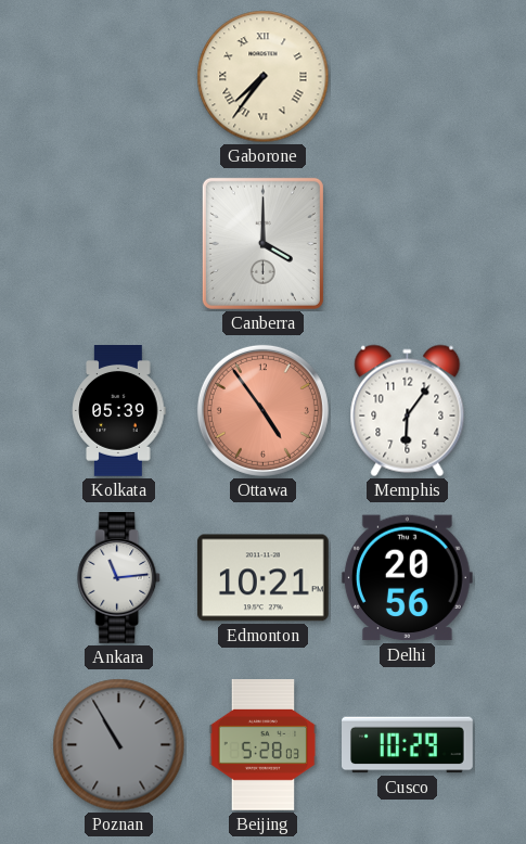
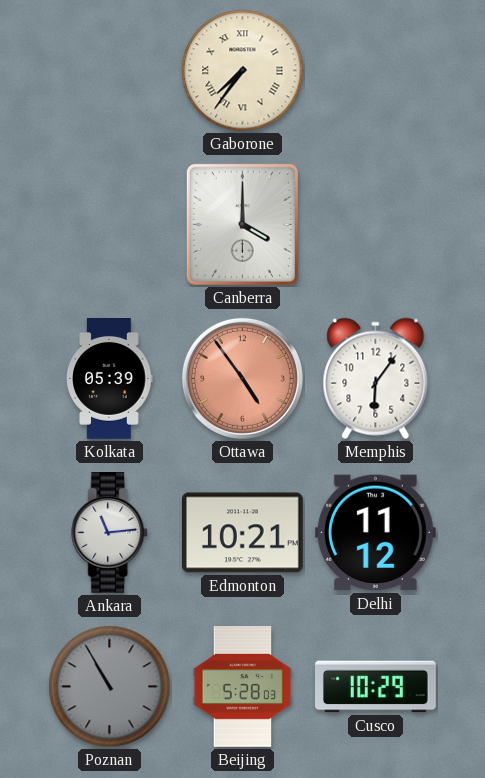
Delhi: 20:56 -> 11:12
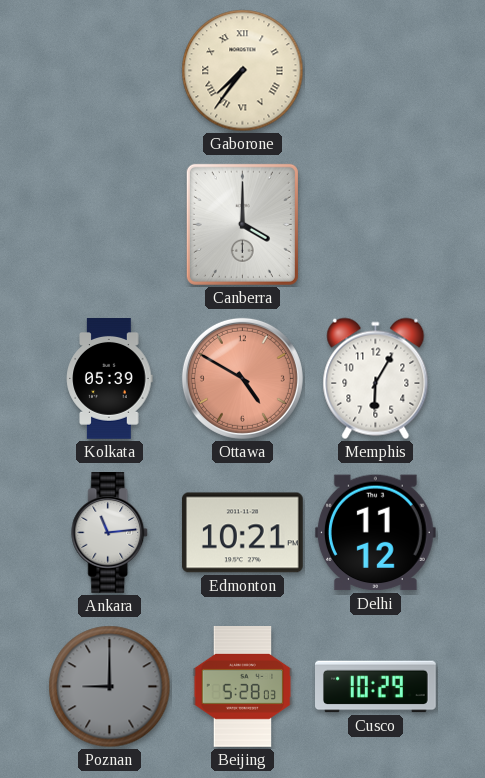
Ottawa: 4:54 -> 4:50
Memphis: 6:06 -> 6:05
Poznan: 10:55 -> 9:00
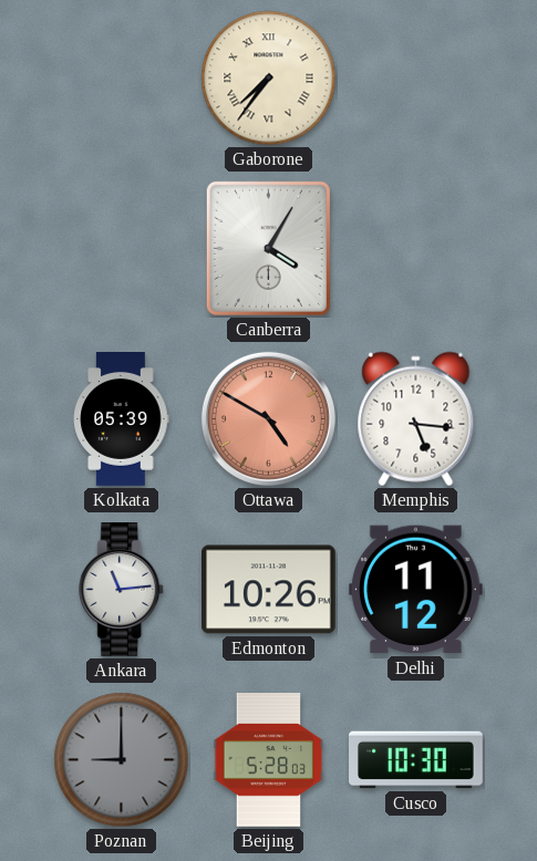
Canberra: 4:00 -> 4:05
Memphis: 6:05 -> 5:16
Edmonton: 10:21 -> 10:26
Cusco: 10:29 -> 10:30
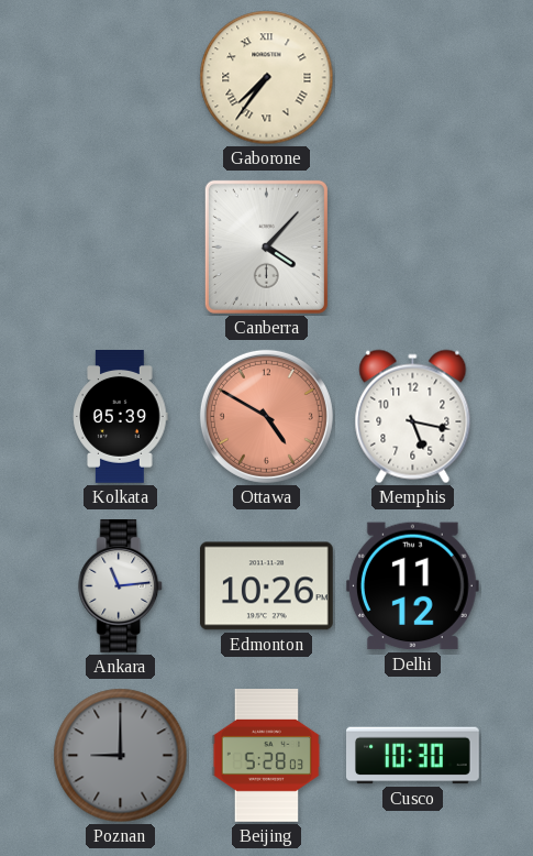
Canberra: 4:05 -> 4:07
Memphis: 5:16 -> 5:17
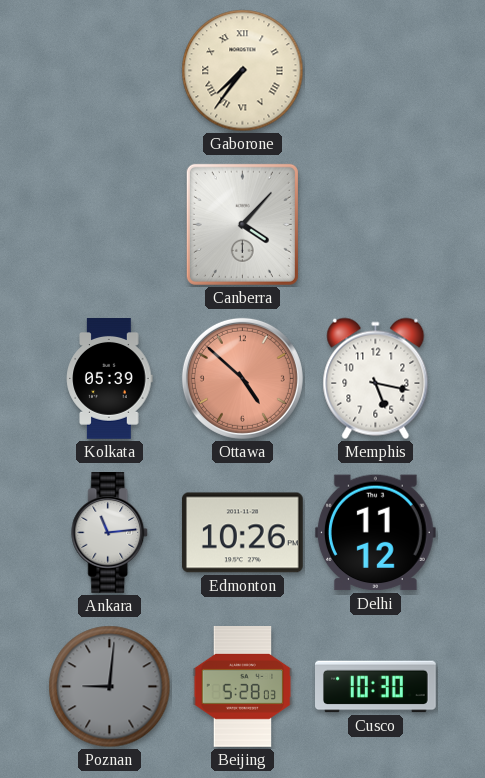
Ottawa: 4:50 -> 4:52
Poznan: 9:00 -> 9:01
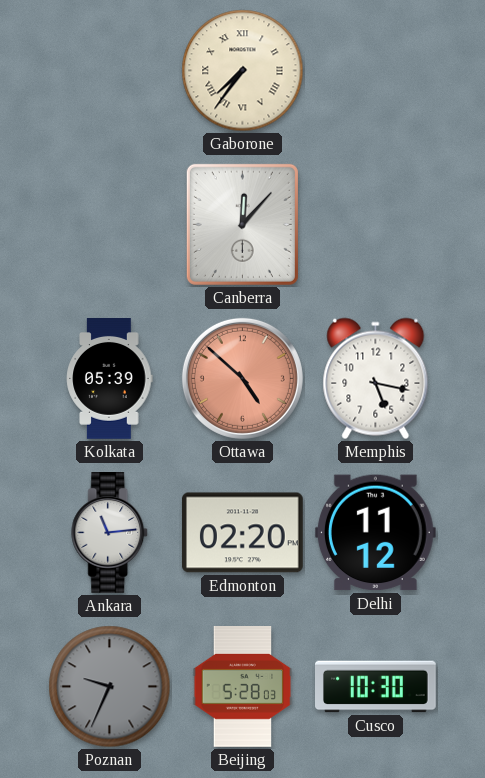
Canberra: 4:07 -> 12:07
Edmonton: 10:26 -> 02:20
Poznan: 9:01 -> 9:34
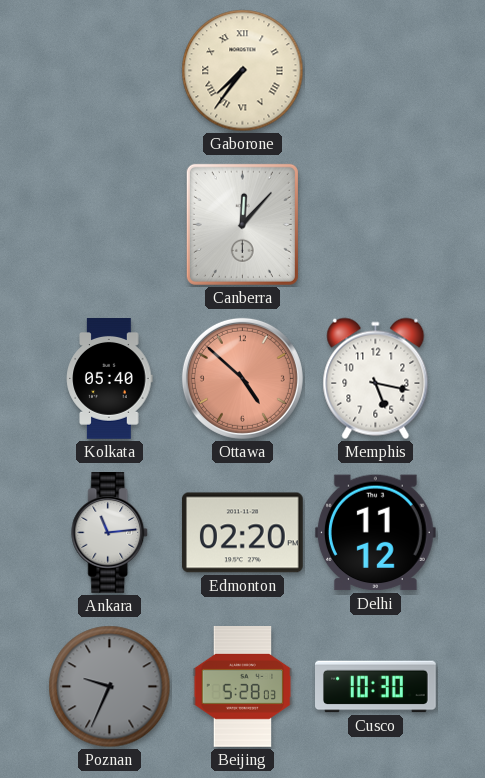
Kolkata: 05:39 -> 05:40
